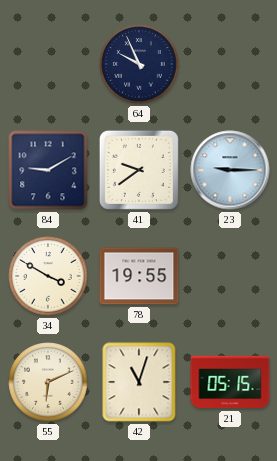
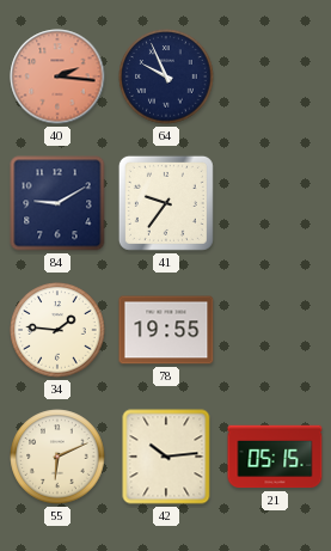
40: none -> 2:16
41: 9:39 -> 9:36
23: 9:15 -> none
34: 3:50 -> 1:46
42: 11:03 -> 10:14
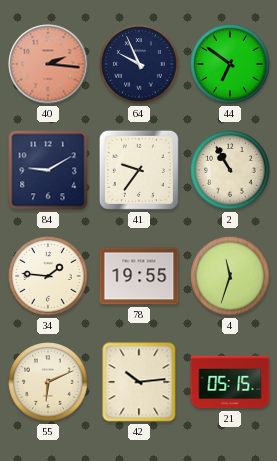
44: none -> 6:51
2: none -> 10:55
4: none -> 11:33
